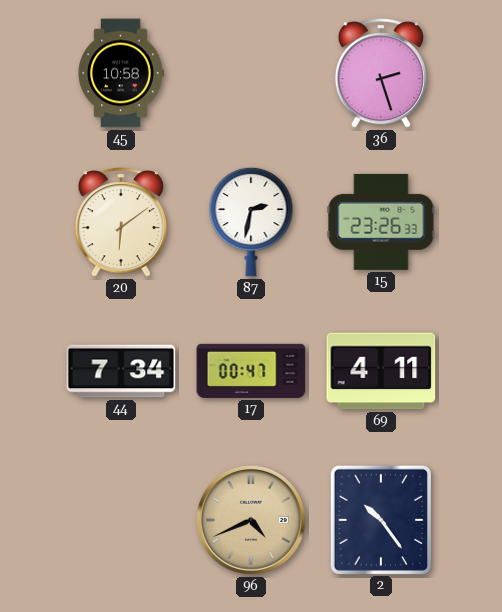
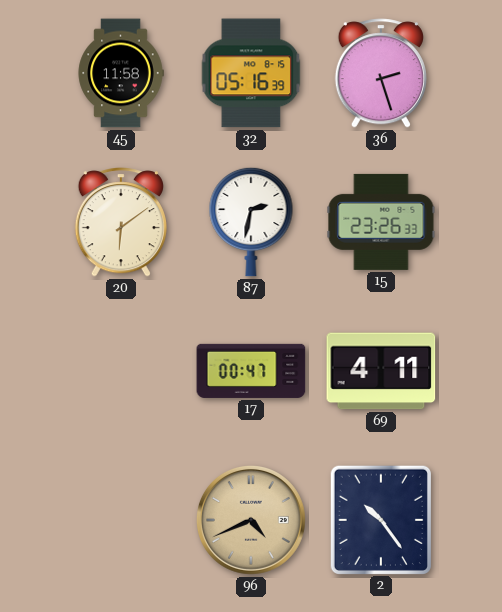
45: 10:58 -> 11:58
32: none -> 05:16
44: 7:34 -> none
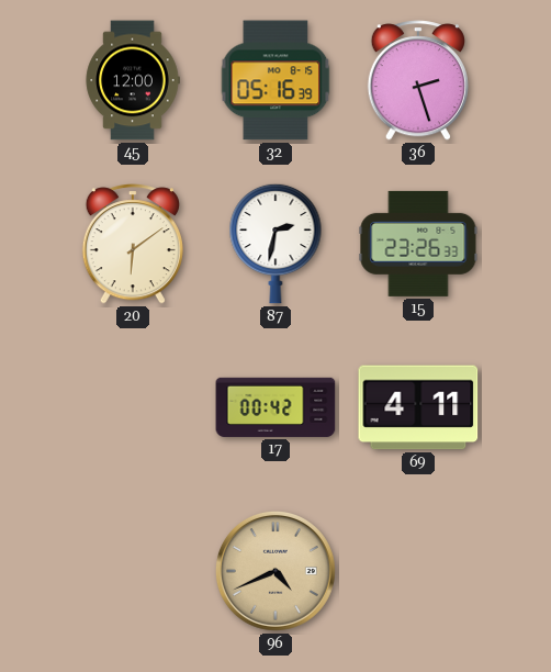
45: 11:58 -> 12:00
17: 00:47 -> 00:42
2: 10:24 -> none
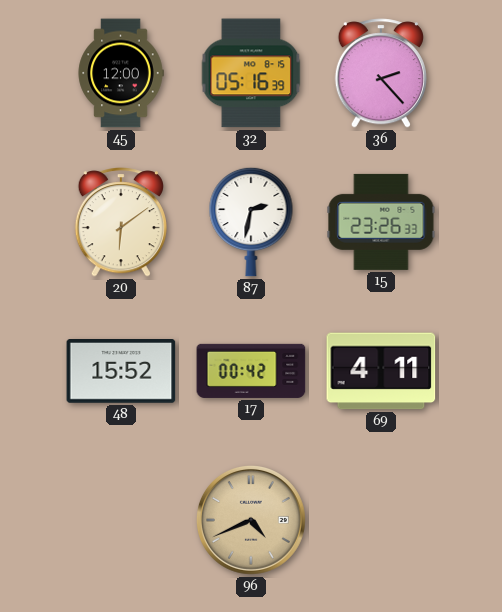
36: 2:27 -> 2:23
48: none -> 15:52
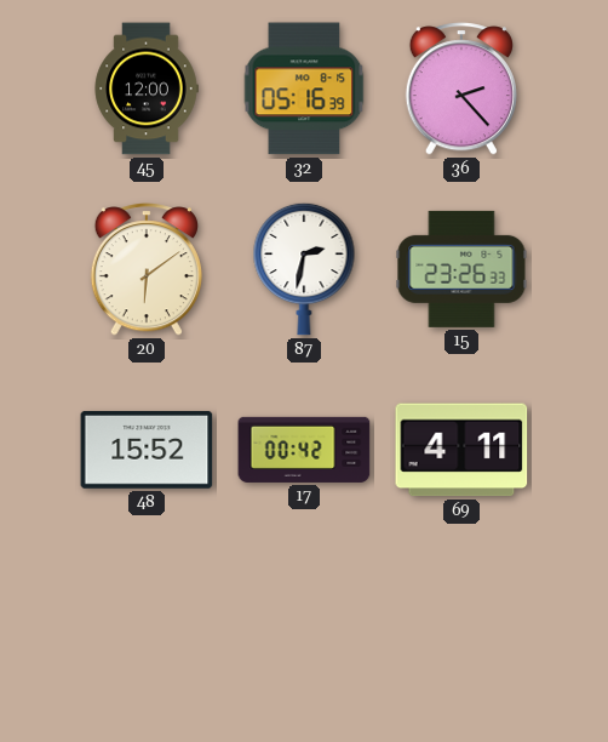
96: 4:41 -> none
